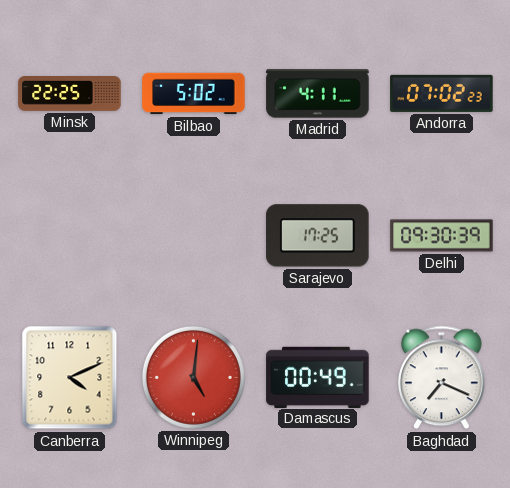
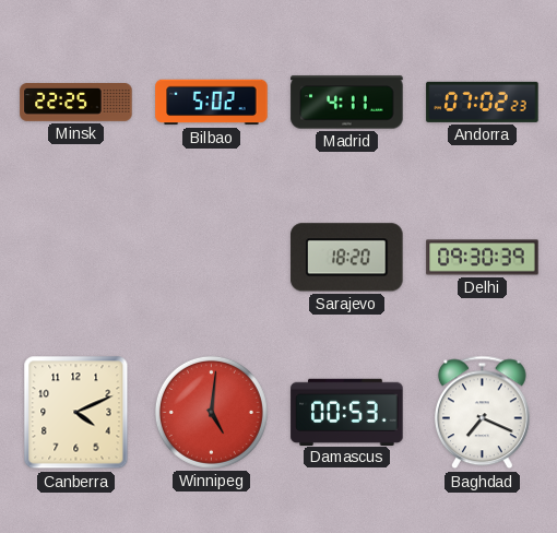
Sarajevo: 17:25 -> 18:20
Damascus: 00:49 -> 00:53
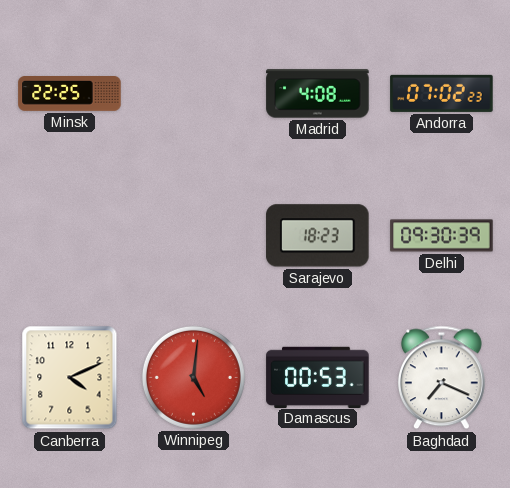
Bilbao: 5:02 -> none
Madrid: 4:11 -> 4:08
Sarajevo: 18:20 -> 18:23
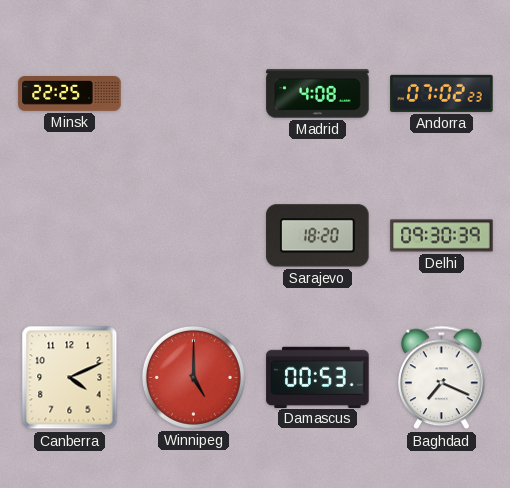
Sarajevo: 18:23 -> 18:20
Winnipeg: 5:01 -> 5:00
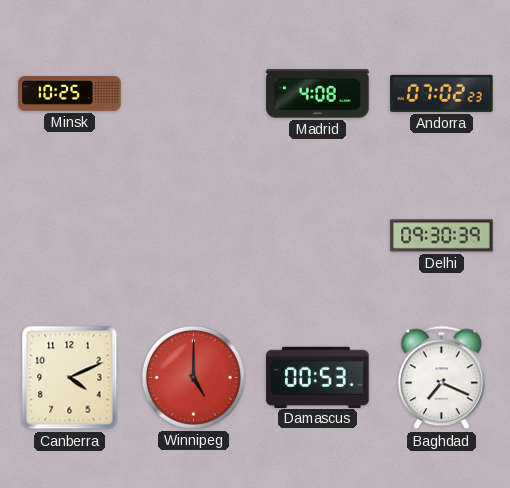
Minsk: 22:25 -> 10:25
Sarajevo: 18:20 -> none
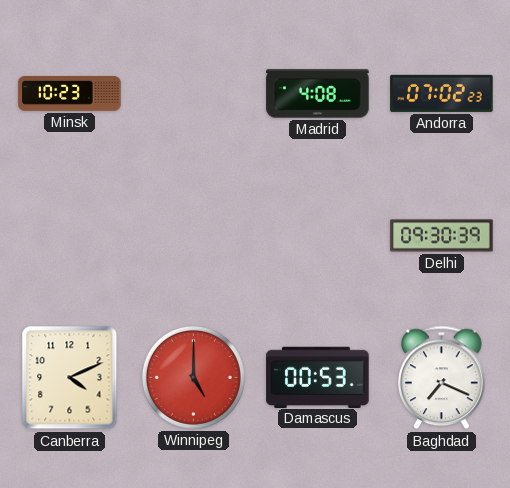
Minsk: 10:25 -> 10:23
